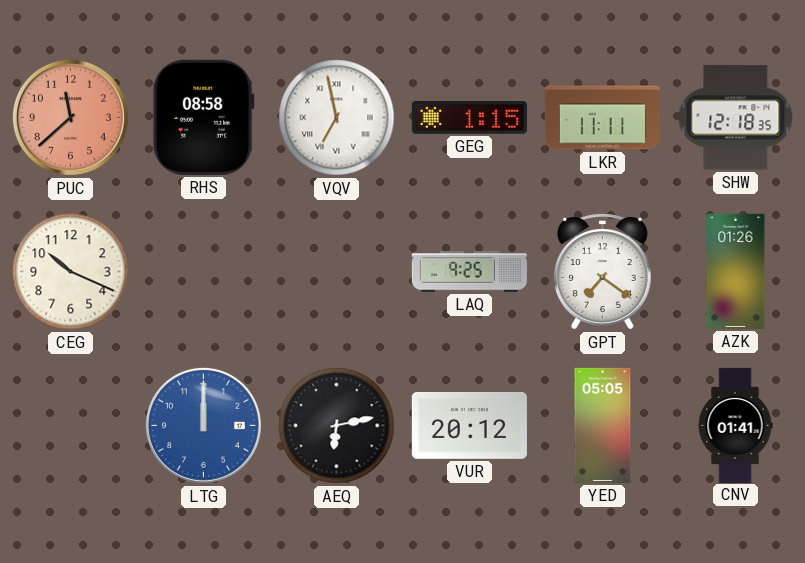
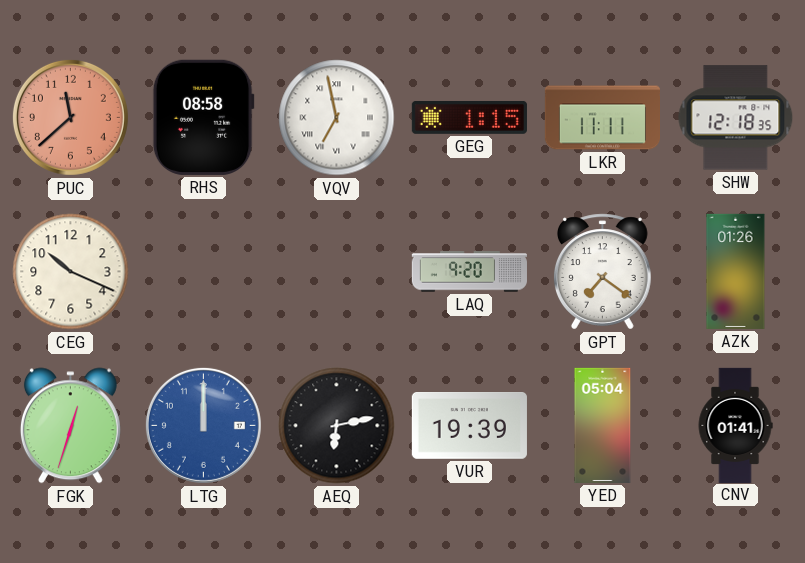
LAQ: 9:25 -> 9:20
FGK: none -> 12:33
VUR: 20:12 -> 19:39
YED: 05:05 -> 05:04
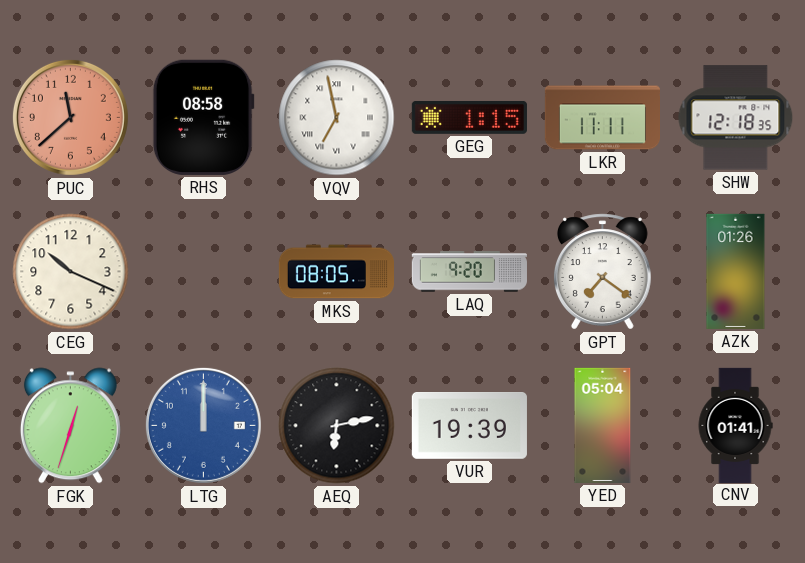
MKS: none -> 08:05
